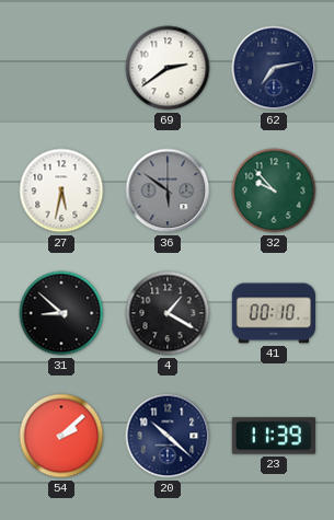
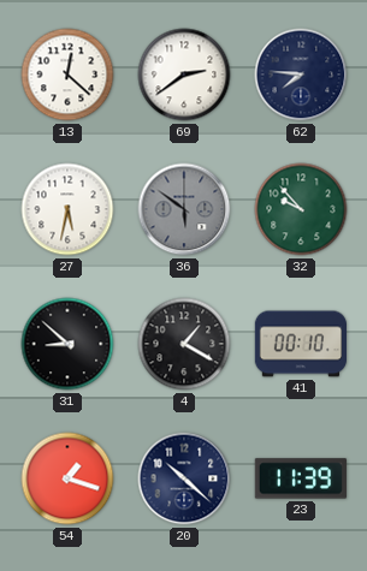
13: none -> 12:22
62: 7:13 -> 7:46
54: 2:08 -> 1:18
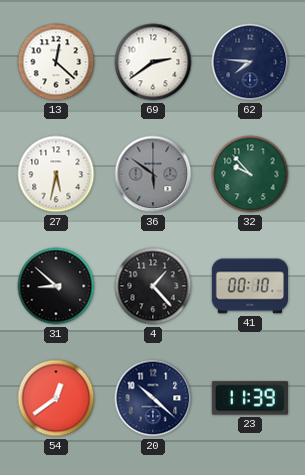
4: 1:20 -> 1:23
54: 1:18 -> 12:39
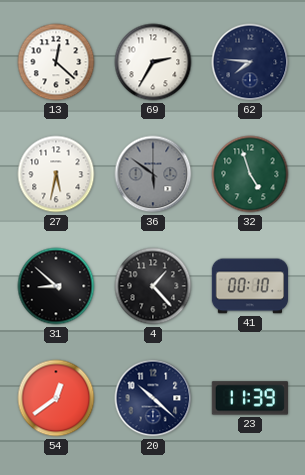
69: 2:39 -> 2:35
32: 9:53 -> 4:57
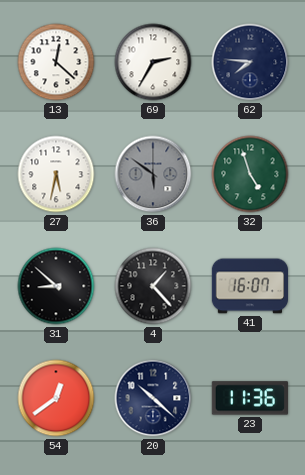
41: 00:10 -> 16:07
23: 11:39 -> 11:36
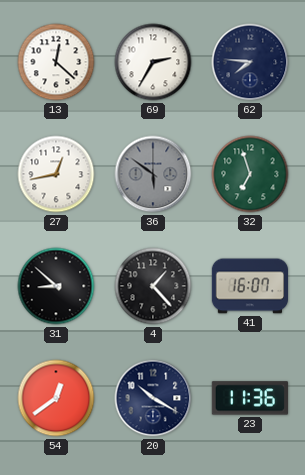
27: 5:32 -> 12:43
32: 4:57 -> 6:57
20: 10:22 -> 10:20
